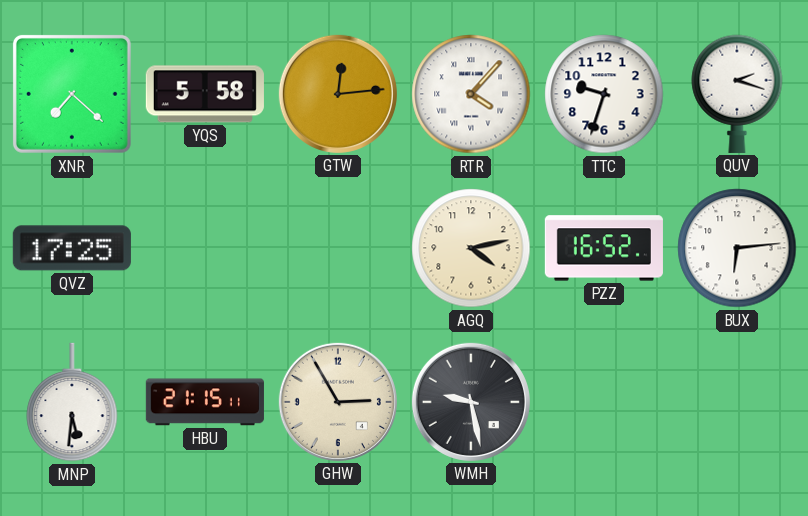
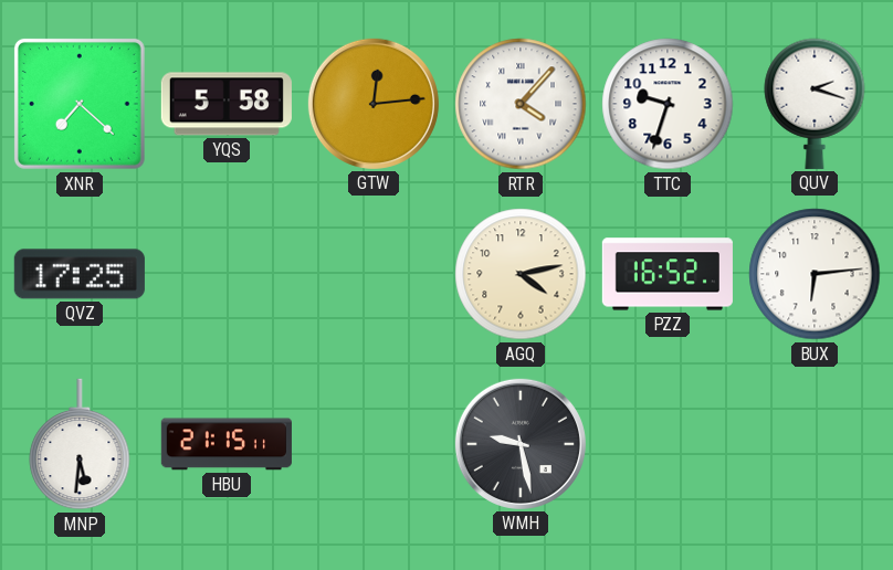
GHW: 2:55 -> none
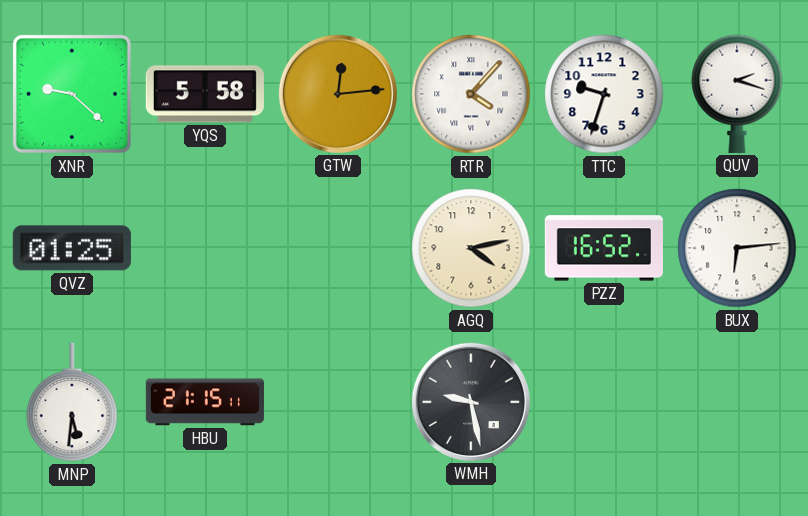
XNR: 7:22 -> 9:22
QVZ: 17:25 -> 01:25
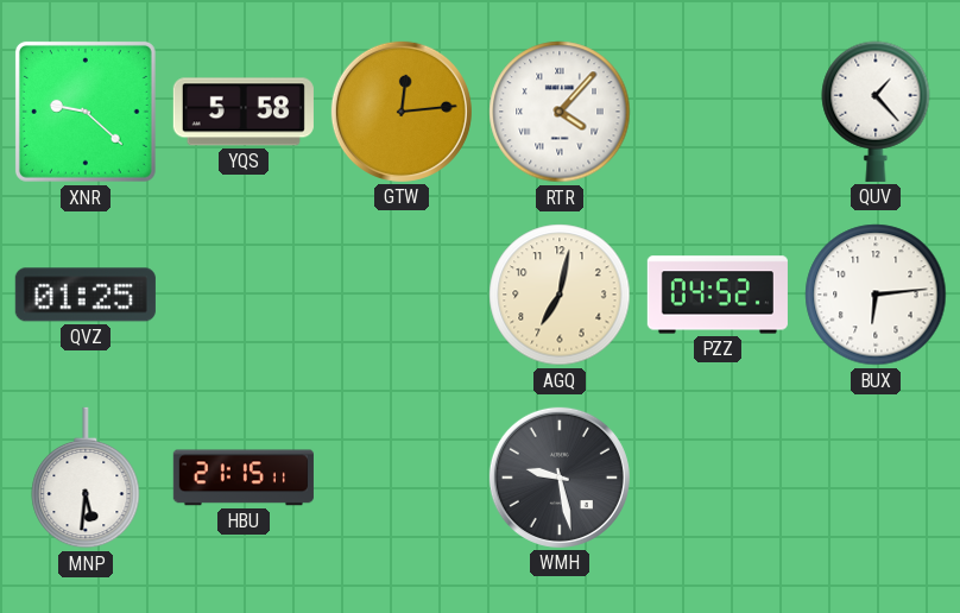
TTC: 9:33 -> none
QUV: 2:18 -> 1:23
AGQ: 4:13 -> 7:02
PZZ: 16:52 -> 04:52
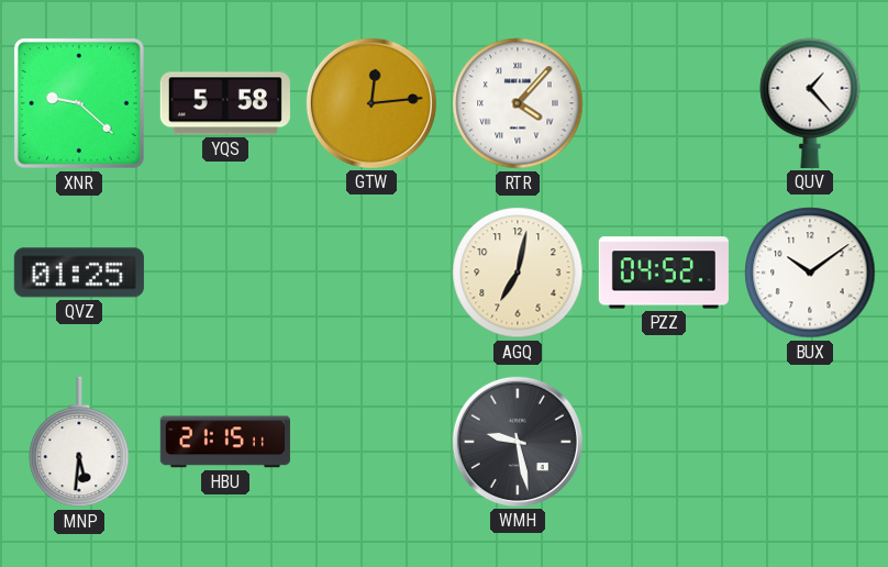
BUX: 6:14 -> 10:09
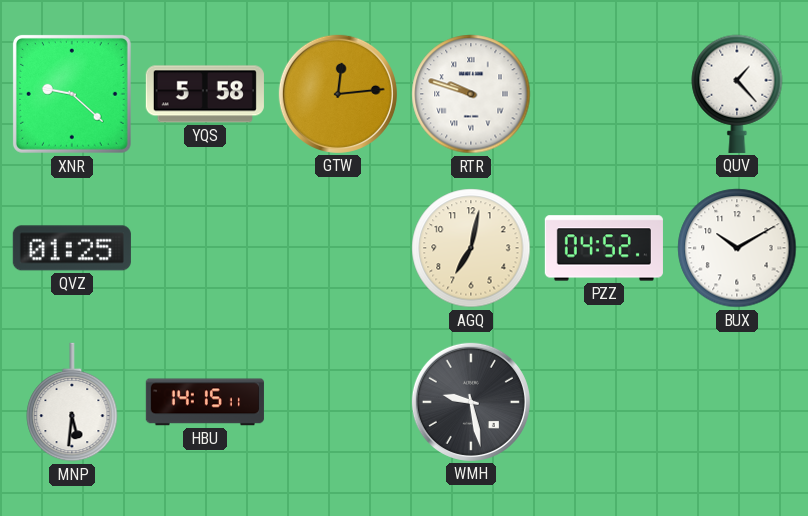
RTR: 4:07 -> 9:48
BUX: 10:09 -> 10:10
HBU: 21:15 -> 14:15
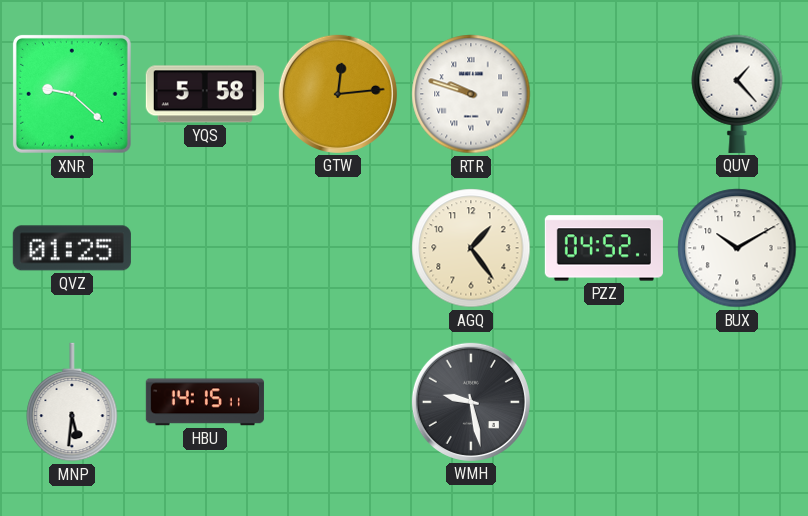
AGQ: 7:02 -> 1:24
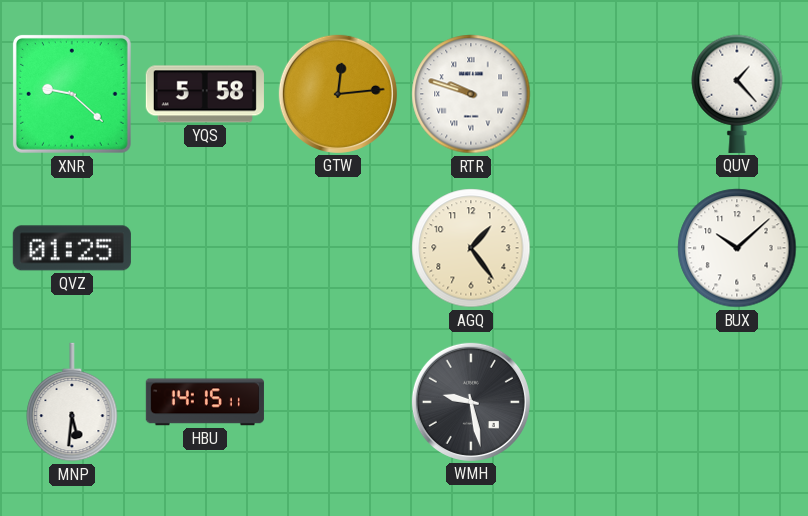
PZZ: 04:52 -> none
BUX: 10:10 -> 10:08
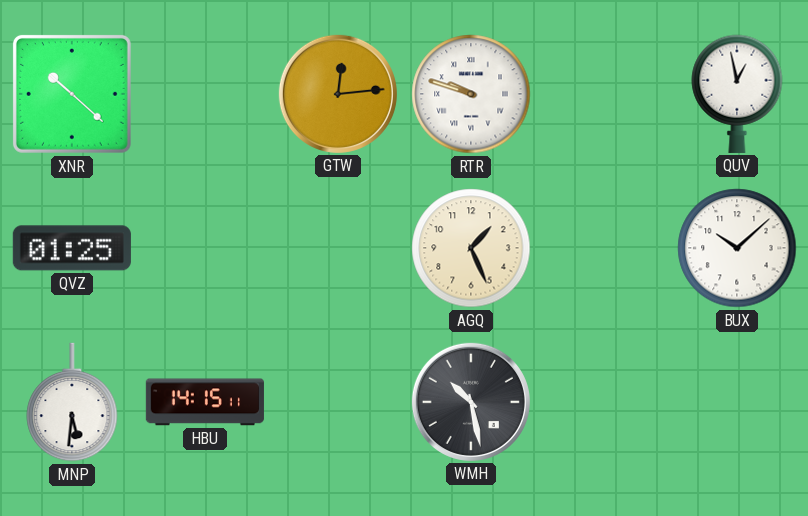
XNR: 9:22 -> 10:22
YQS: 5:58 -> none
QUV: 1:23 -> 12:58
AGQ: 1:24 -> 1:26
WMH: 9:28 -> 10:28
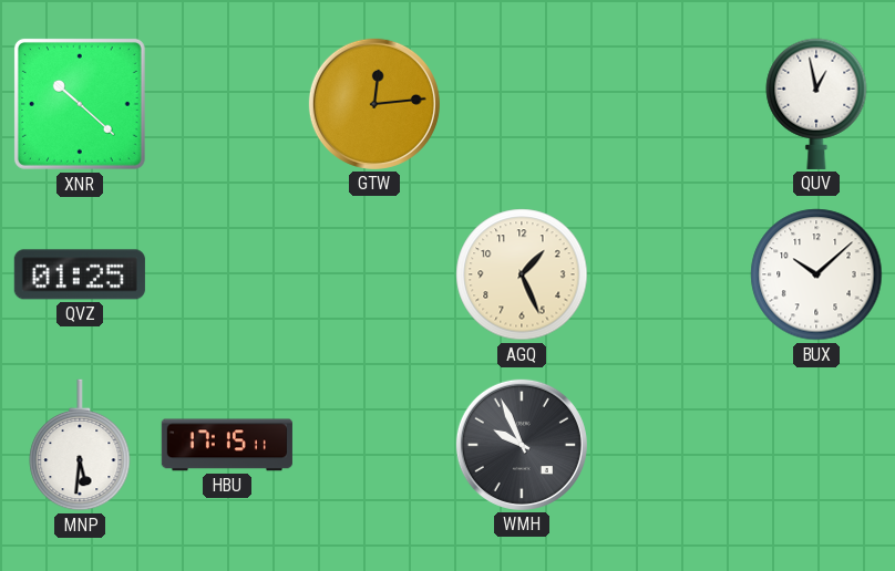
RTR: 9:48 -> none
HBU: 14:15 -> 17:15
WMH: 10:28 -> 9:56
